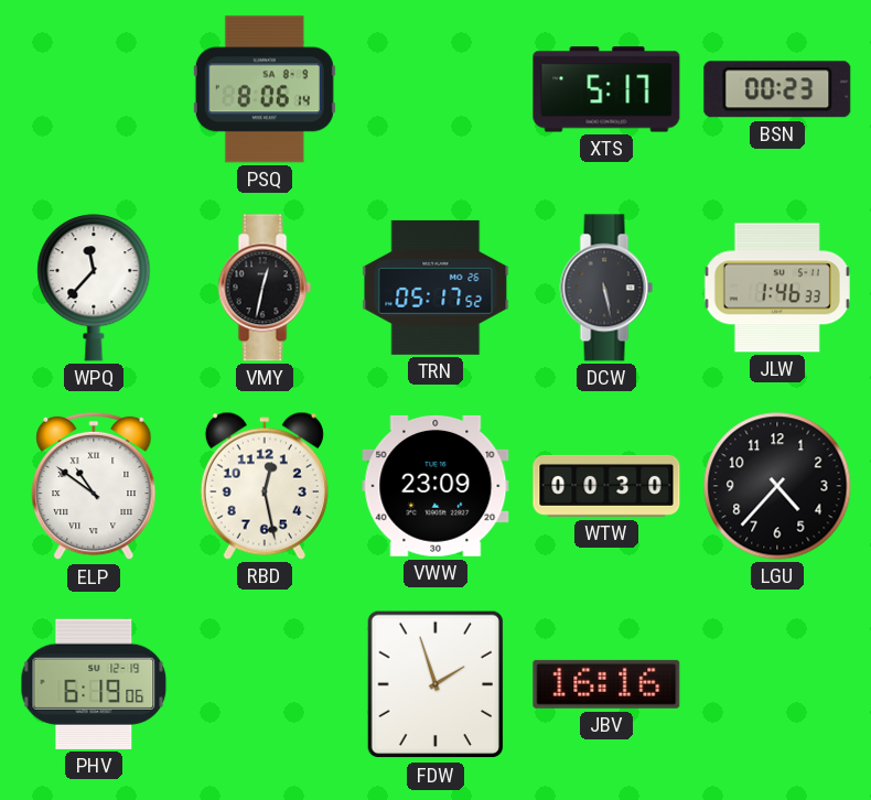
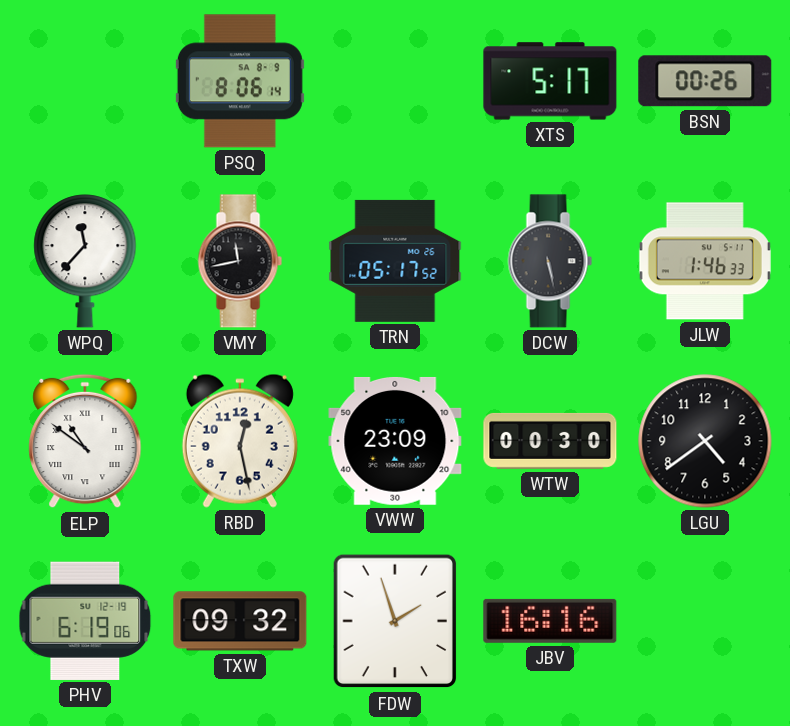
BSN: 00:23 -> 00:26
VMY: 12:32 -> 11:43
LGU: 4:37 -> 4:39
TXW: none -> 09:32
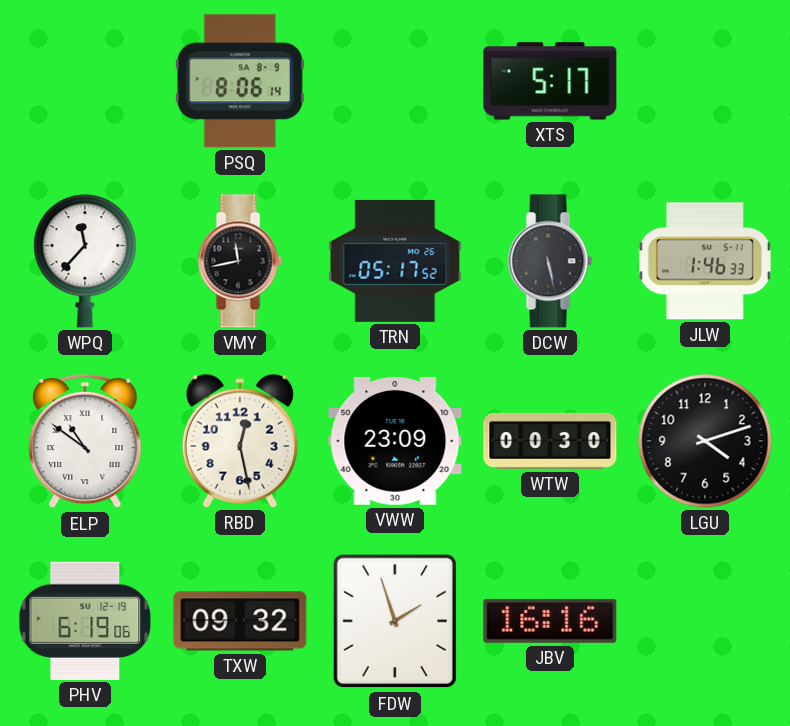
BSN: 00:26 -> none
LGU: 4:39 -> 4:12
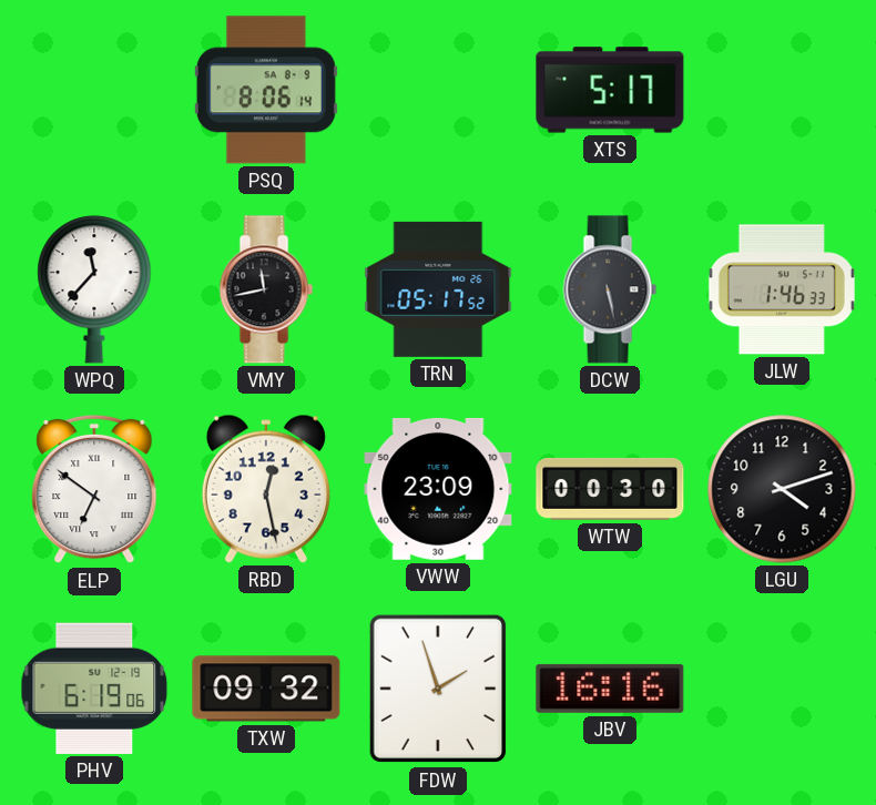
ELP: 10:51 -> 6:51
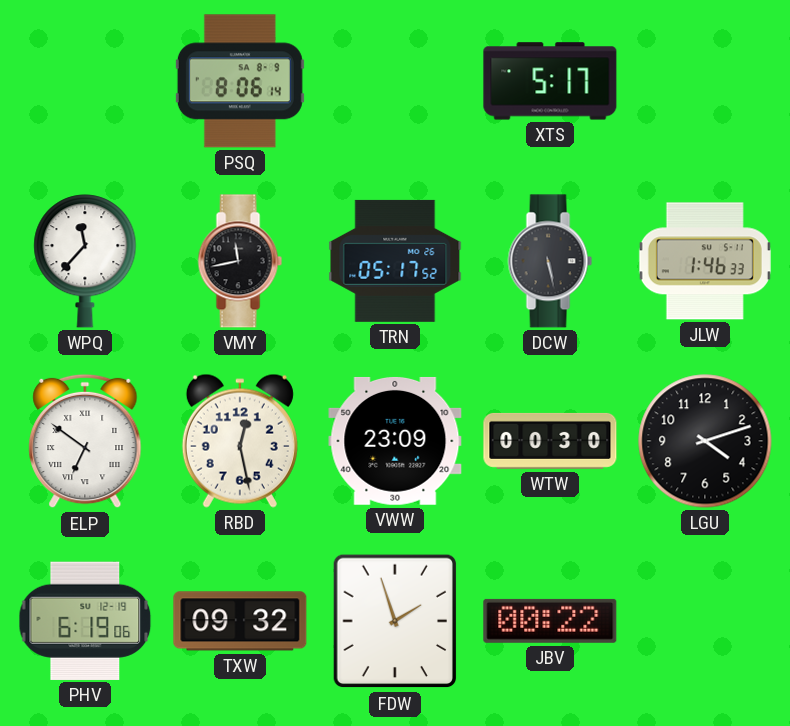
JBV: 16:16 -> 00:22
